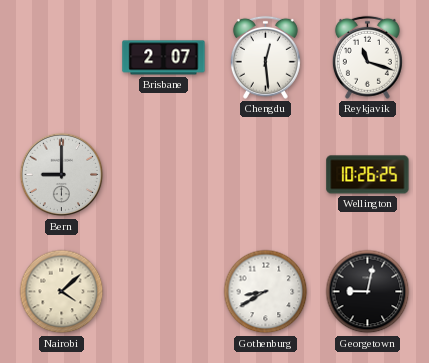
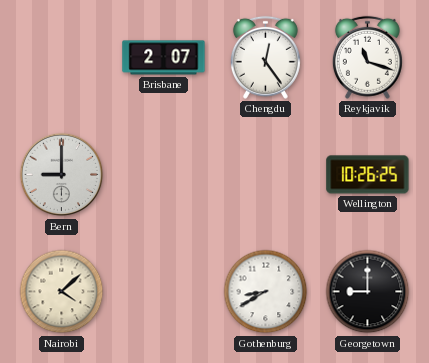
Chengdu: 12:29 -> 12:24
Georgetown: 9:02 -> 9:00
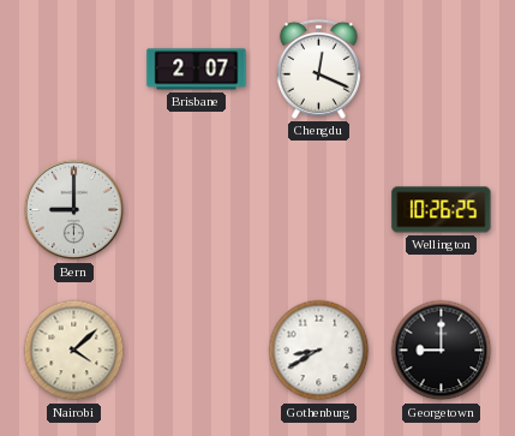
Chengdu: 12:24 -> 12:19
Reykjavik: 11:18 -> none
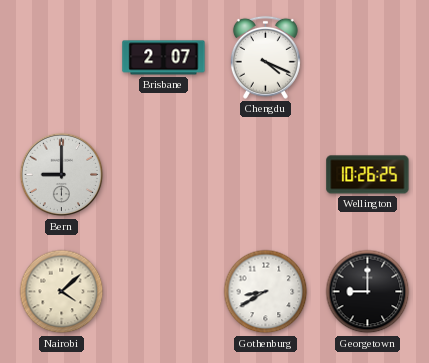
Chengdu: 12:19 -> 4:19
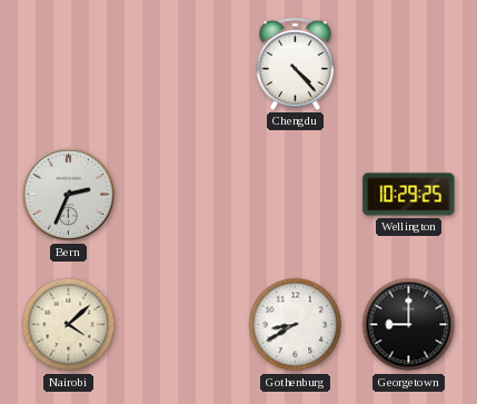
Brisbane: 2:07 -> none
Chengdu: 4:19 -> 4:23
Bern: 9:00 -> 2:34
Wellington: 10:26 -> 10:29
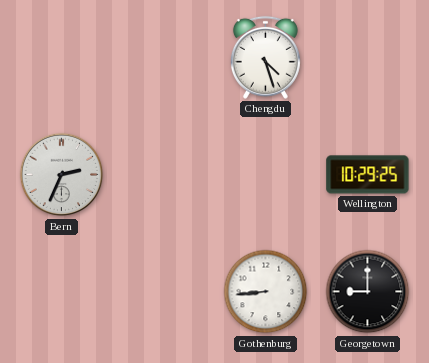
Chengdu: 4:23 -> 4:27
Nairobi: 4:08 -> none
Gothenburg: 8:40 -> 8:44
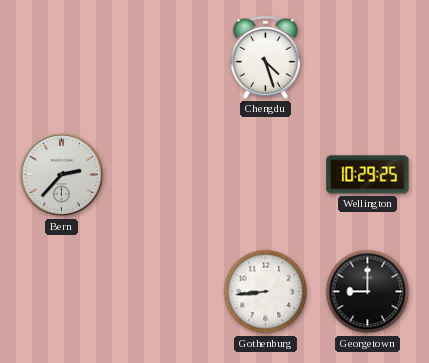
Bern: 2:34 -> 2:37
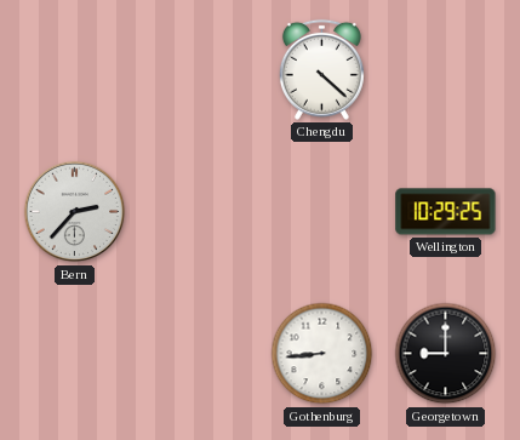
Chengdu: 4:27 -> 4:22
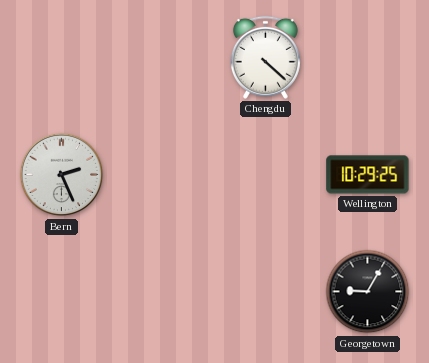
Bern: 2:37 -> 2:26
Gothenburg: 8:44 -> none
Georgetown: 9:00 -> 9:05
